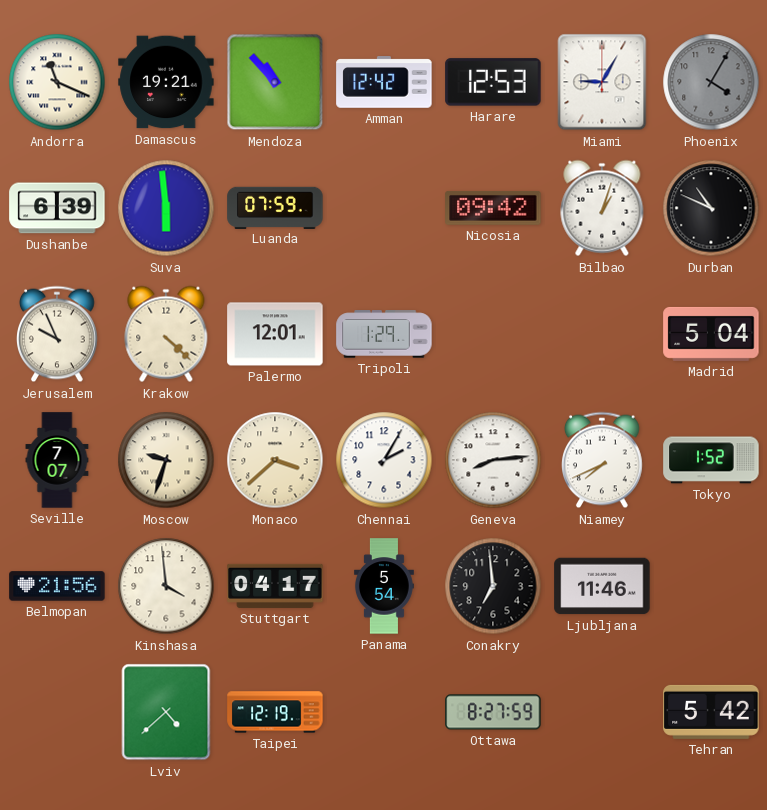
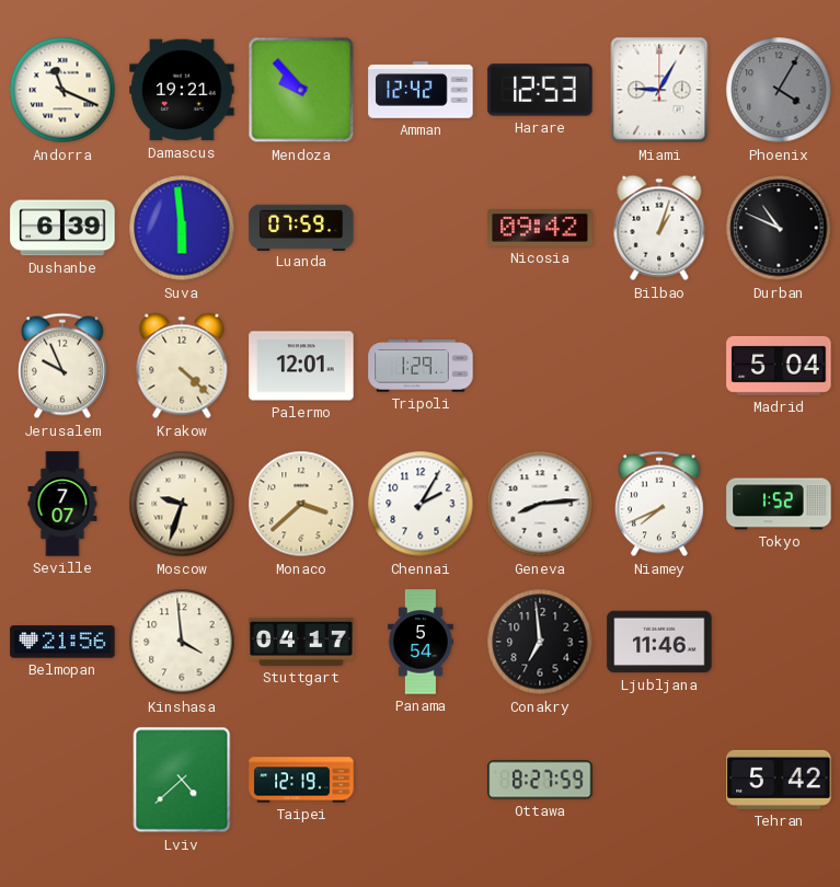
Mendoza: 10:53 -> 9:53
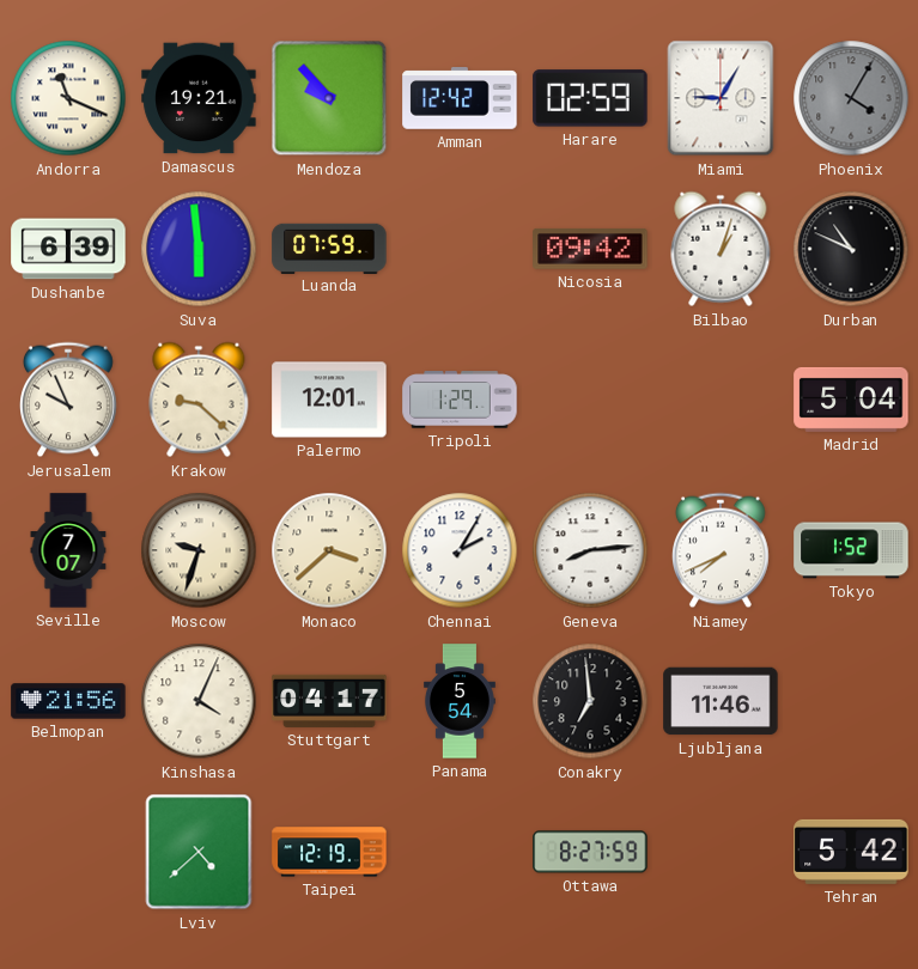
Harare: 12:53 -> 02:59
Krakow: 4:22 -> 9:22
Kinshasa: 3:59 -> 4:04
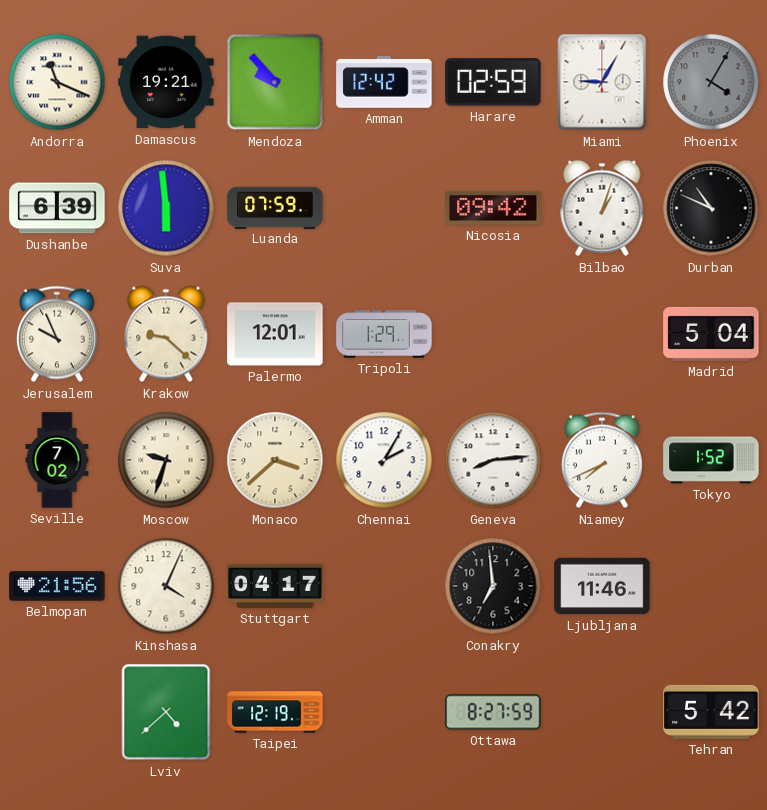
Seville: 7:07 -> 7:02
Panama: 5:54 -> none
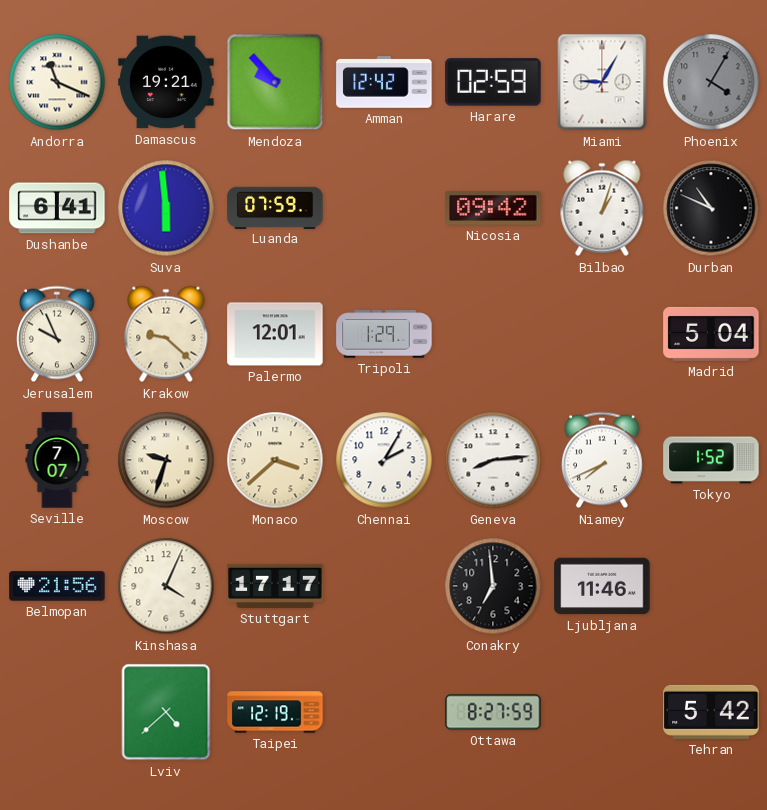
Dushanbe: 6:39 -> 6:41
Seville: 7:02 -> 7:07
Stuttgart: 04:17 -> 17:17
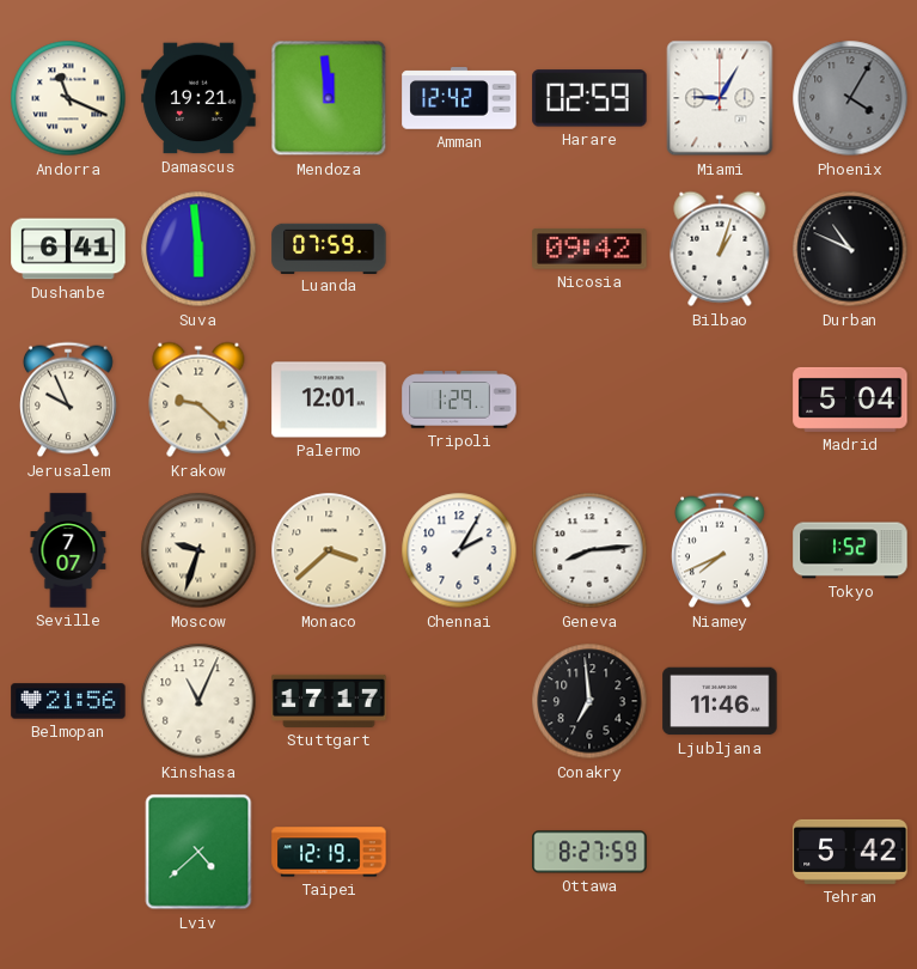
Mendoza: 9:53 -> 11:59
Kinshasa: 4:04 -> 11:04
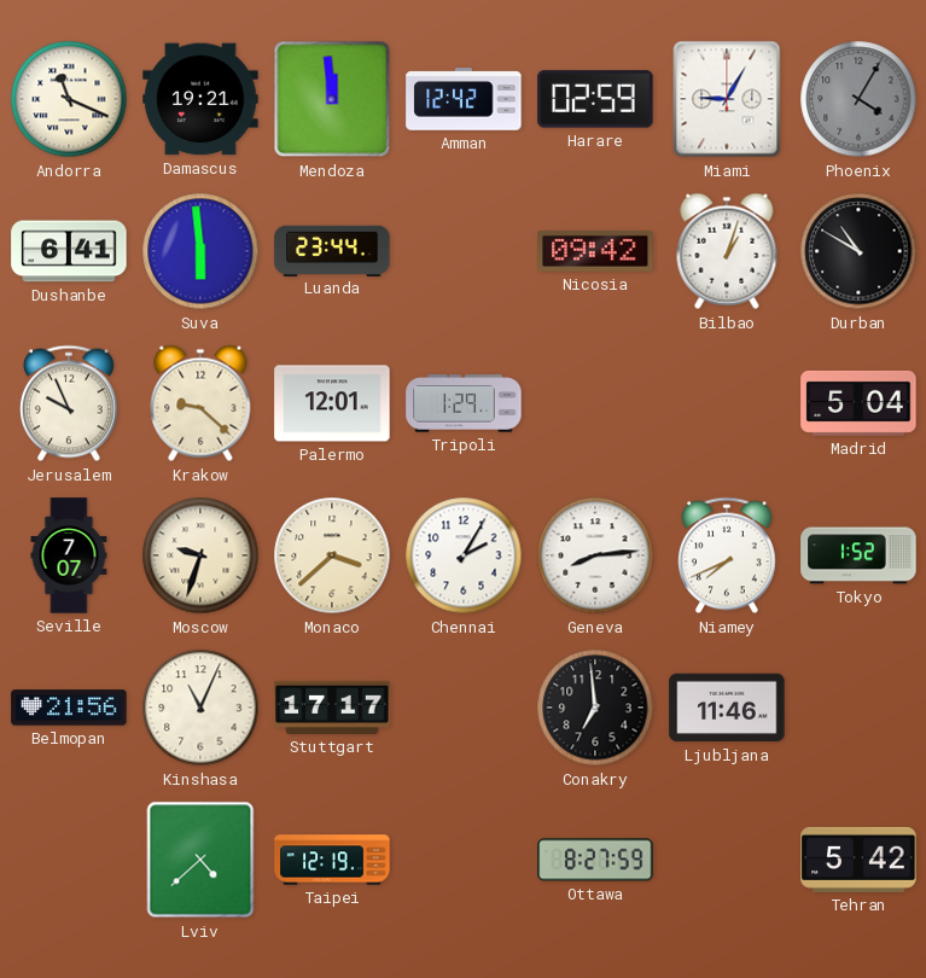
Luanda: 07:59 -> 23:44
Durban: 10:49 -> 10:50
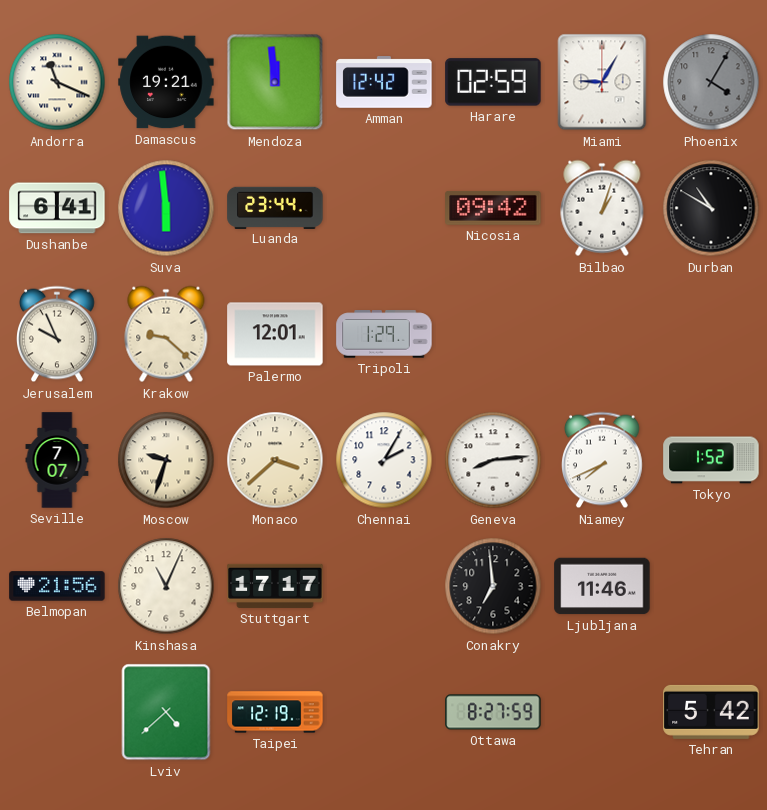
Madrid: 5:04 -> none
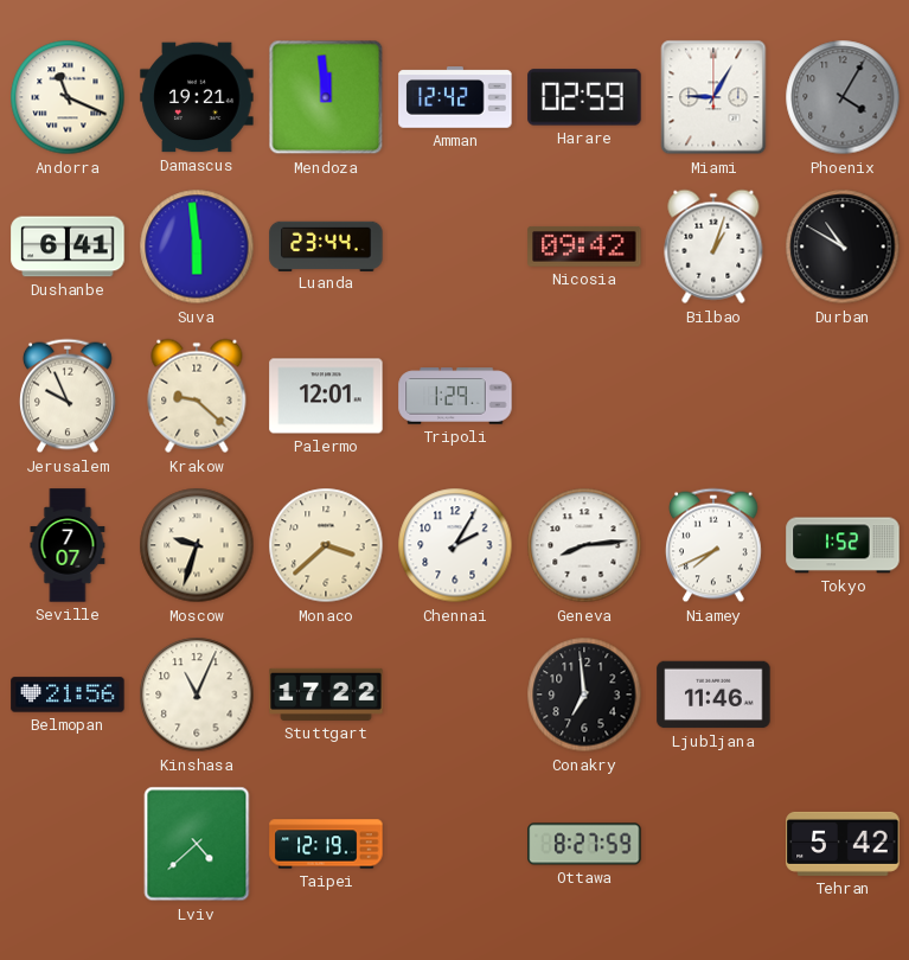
Stuttgart: 17:17 -> 17:22
